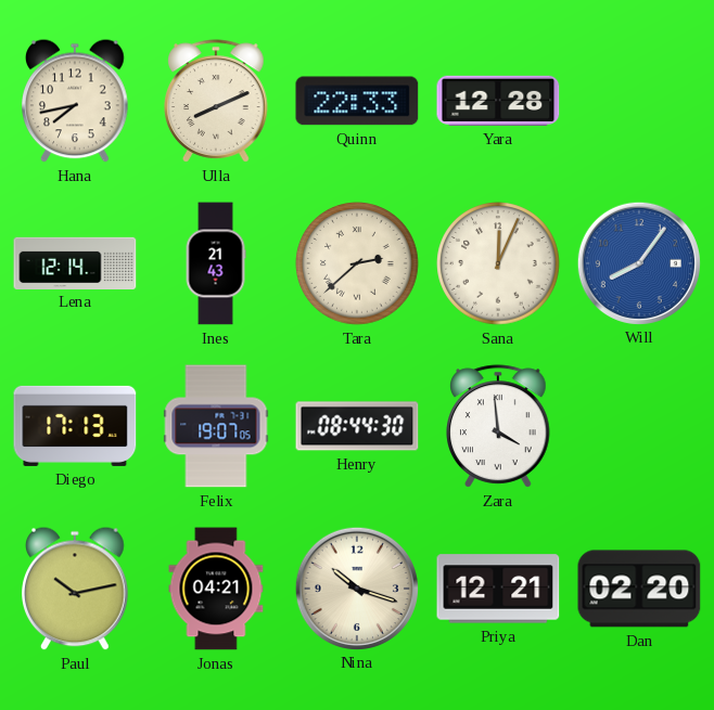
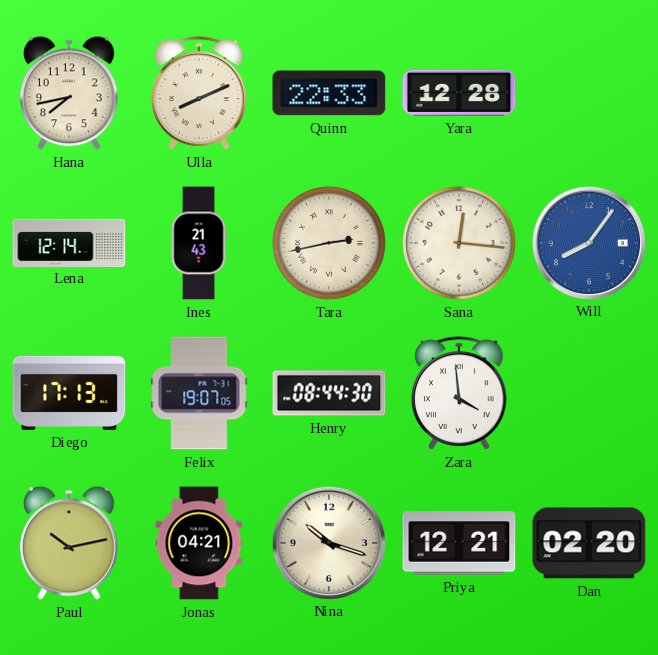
Tara: 2:38 -> 2:43
Sana: 12:04 -> 12:16
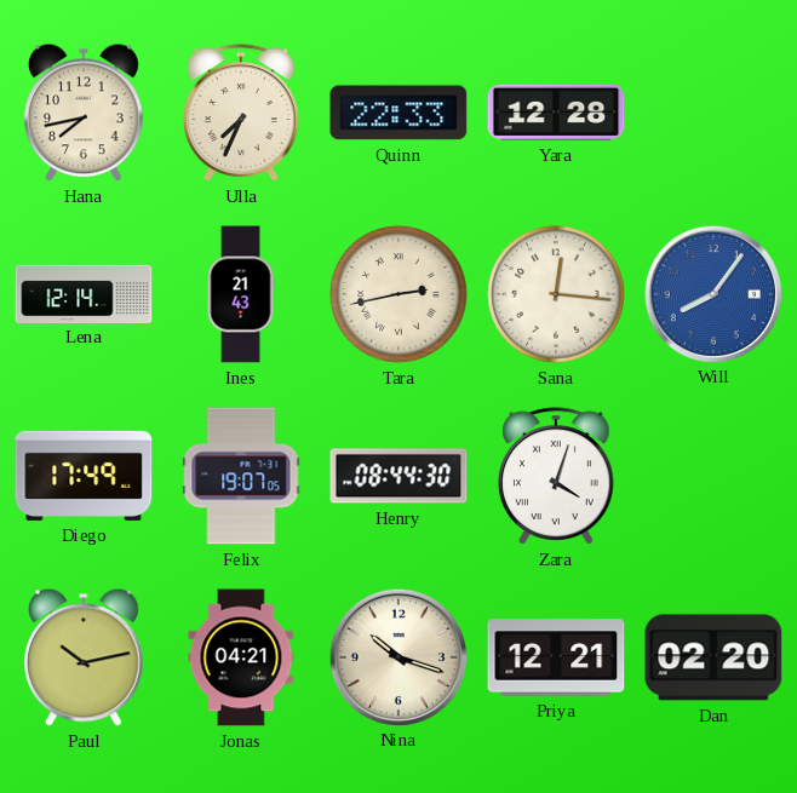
Ulla: 8:11 -> 7:34
Diego: 17:13 -> 17:49
Zara: 3:59 -> 4:03
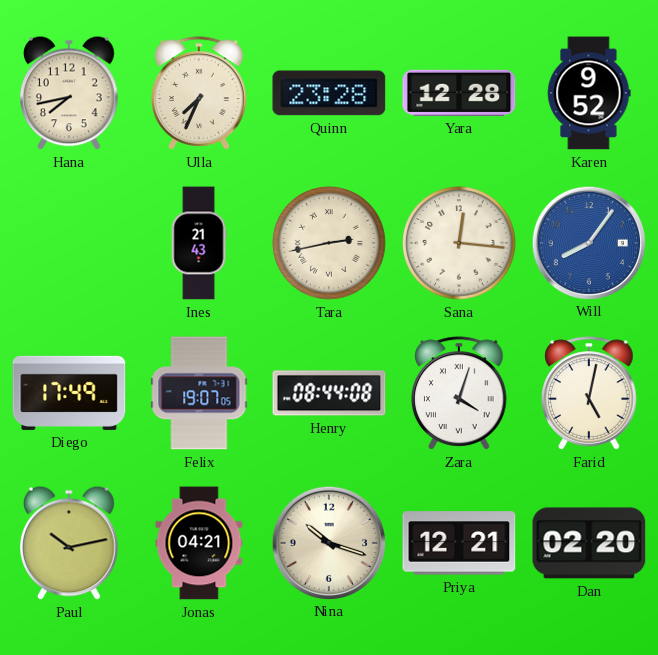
Quinn: 22:33 -> 23:28
Karen: none -> 9:52
Lena: 12:14 -> none
Henry: 08:44:30 -> 08:44:08
Farid: none -> 5:02
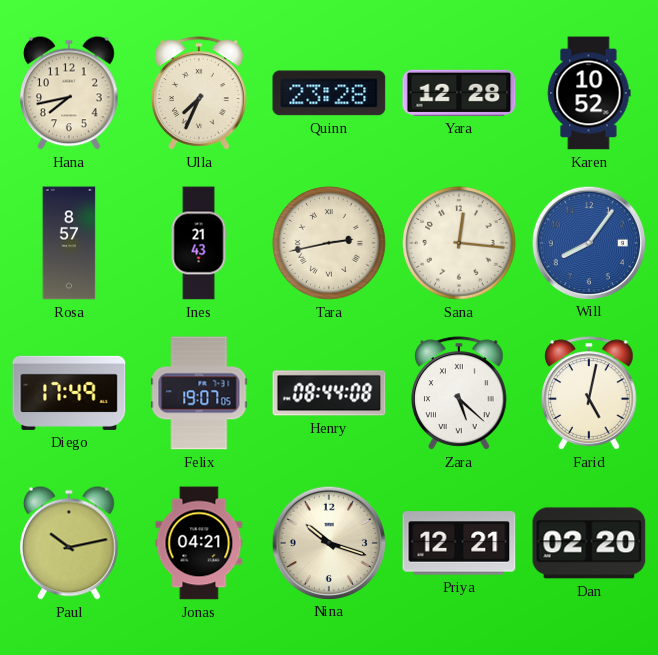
Karen: 9:52 -> 10:52
Rosa: none -> 8:57
Zara: 4:03 -> 5:22
